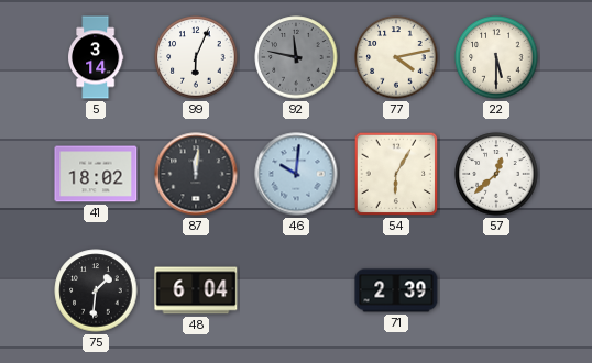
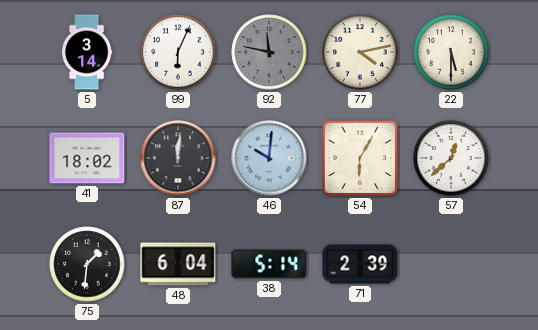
38: none -> 5:14
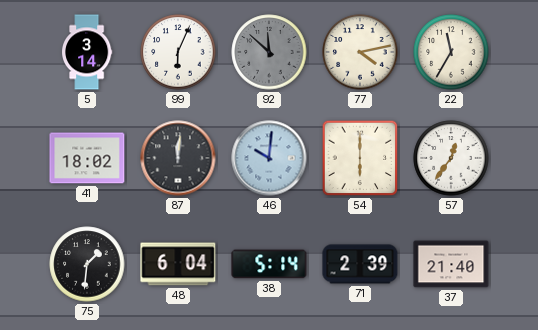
92: 11:47 -> 11:52
22: 5:30 -> 11:35
54: 6:05 -> 6:00
57: 12:38 -> 12:36
37: none -> 21:40
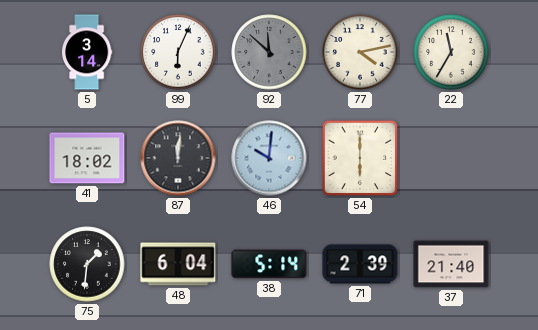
57: 12:36 -> none
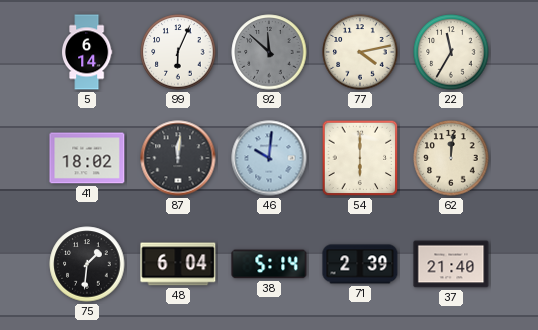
5: 3:14 -> 6:14
62: none -> 12:01
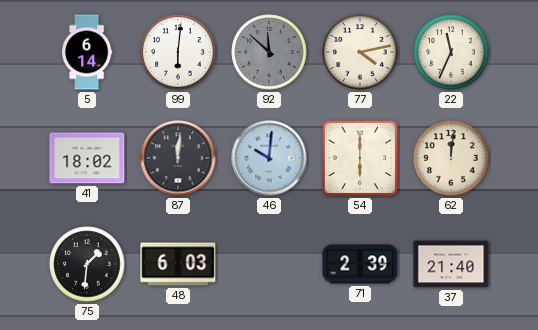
99: 6:04 -> 6:01
22: 11:35 -> 11:34
48: 6:04 -> 6:03
38: 5:14 -> none
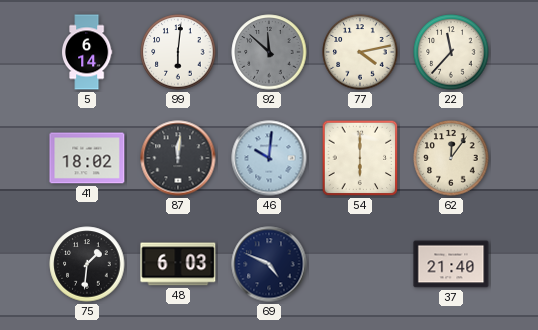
22: 11:34 -> 11:37
62: 12:01 -> 12:06
69: none -> 4:49
71: 2:39 -> none
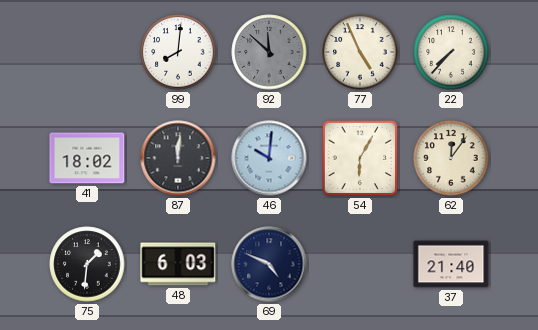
5: 6:14 -> none
99: 6:01 -> 8:01
77: 4:13 -> 4:56
22: 11:37 -> 7:37
54: 6:00 -> 6:05
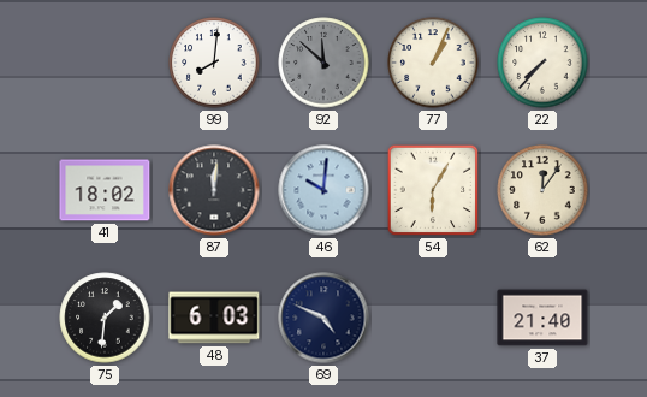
77: 4:56 -> 1:04
